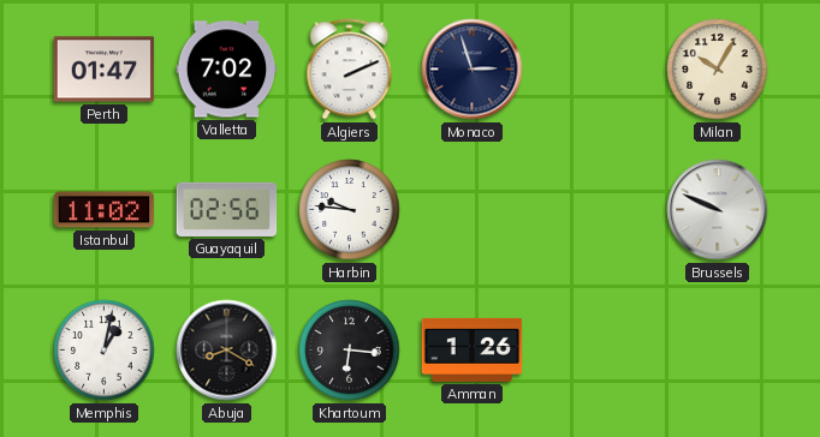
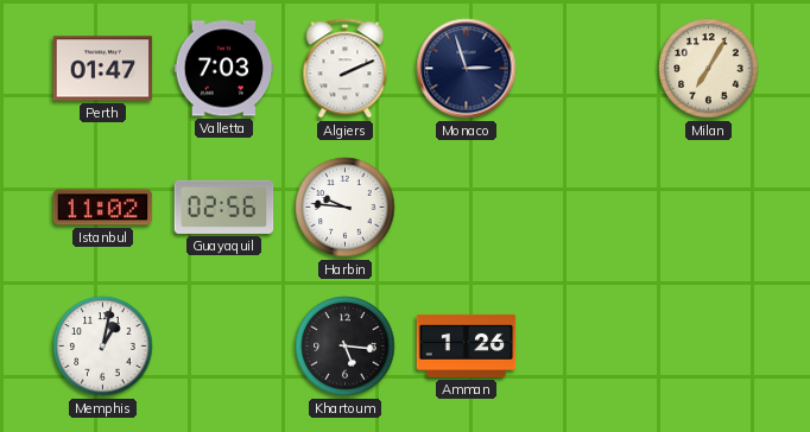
Valletta: 7:02 -> 7:03
Milan: 10:05 -> 7:05
Brussels: 9:49 -> none
Abuja: 8:20 -> none
Khartoum: 6:16 -> 5:16
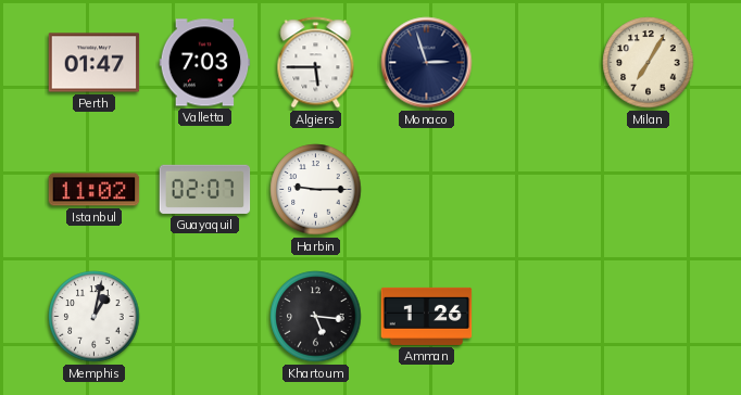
Algiers: 2:11 -> 5:45
Guayaquil: 02:56 -> 02:07
Harbin: 9:46 -> 9:15
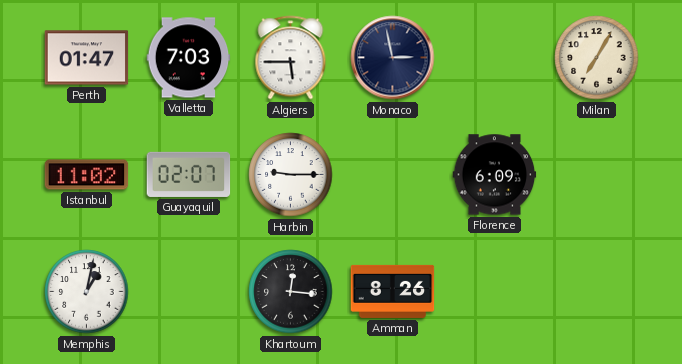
Monaco: 2:57 -> 2:58
Florence: none -> 6:09
Khartoum: 5:16 -> 12:16
Amman: 1:26 -> 8:26
